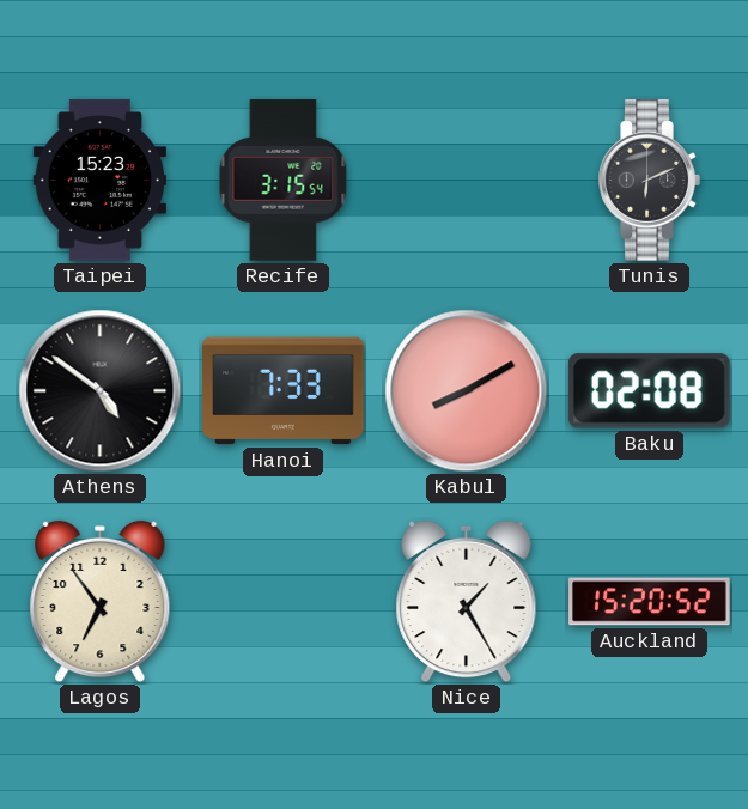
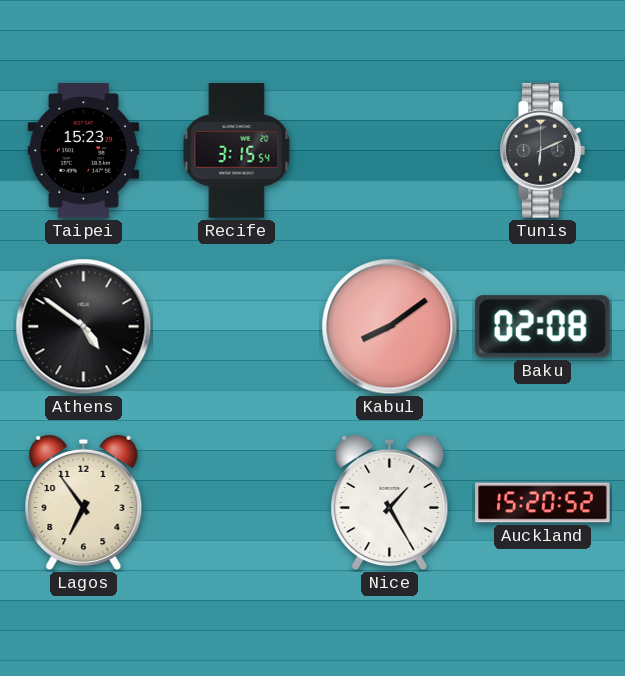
Hanoi: 7:33 -> none
Kabul: 8:10 -> 8:09
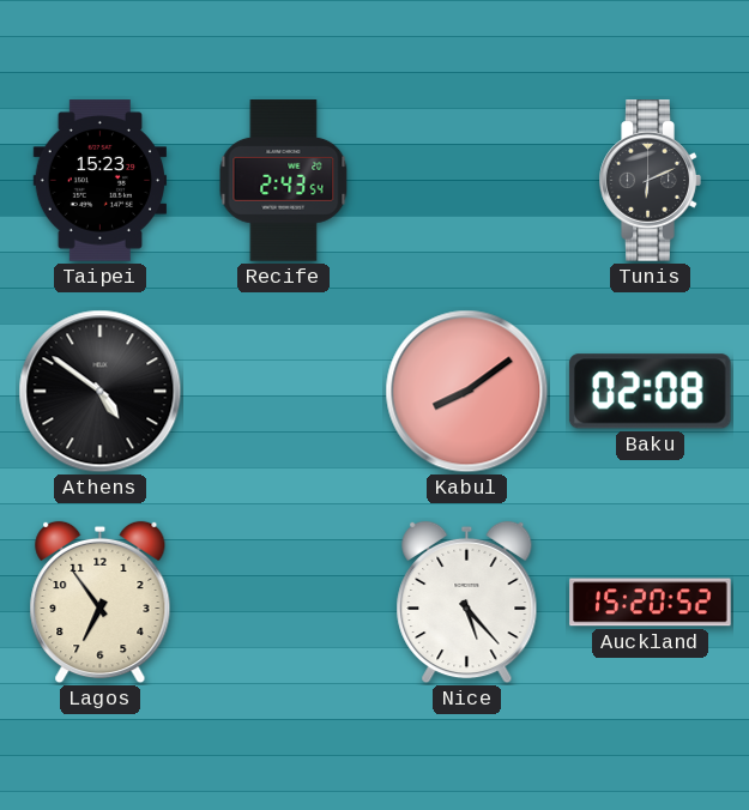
Recife: 3:15 -> 2:43
Nice: 1:25 -> 5:23
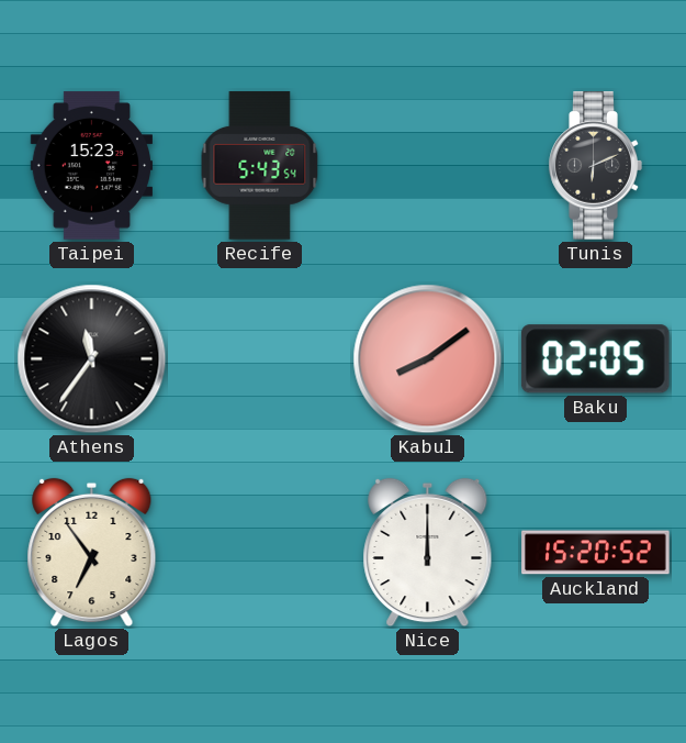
Recife: 2:43 -> 5:43
Athens: 4:51 -> 11:36
Baku: 02:08 -> 02:05
Nice: 5:23 -> 12:00
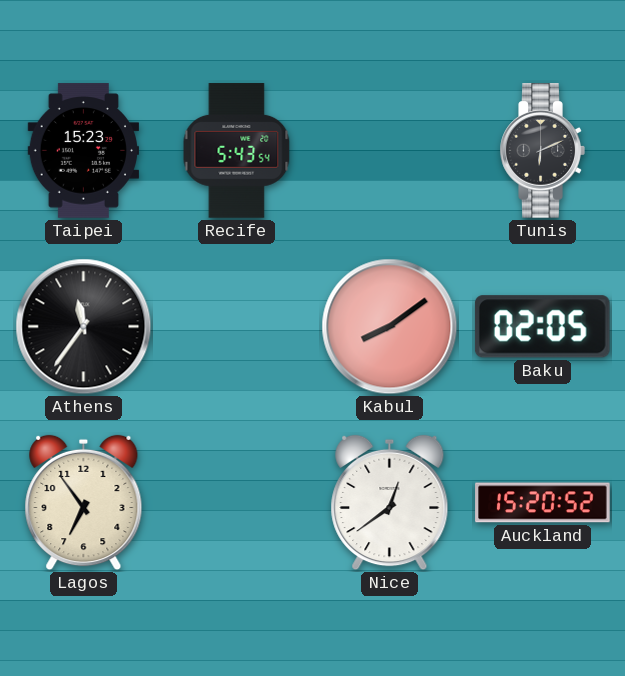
Nice: 12:00 -> 12:39
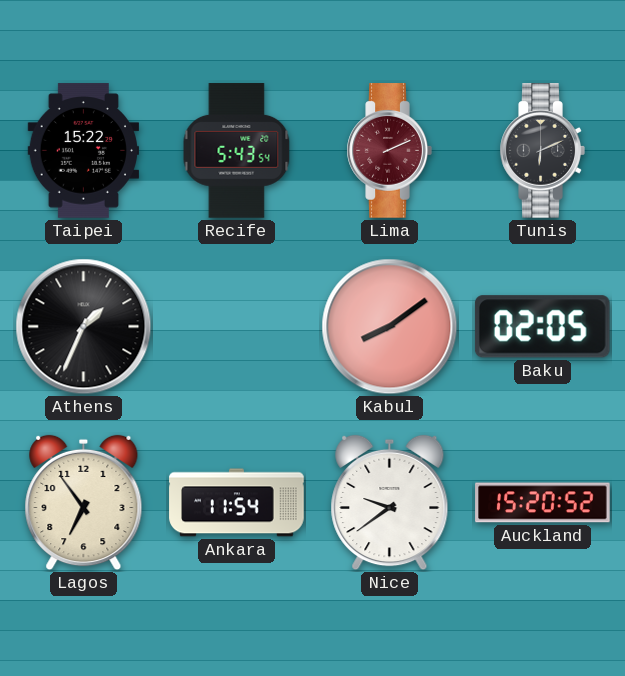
Taipei: 15:23 -> 15:22
Lima: none -> 2:11
Athens: 11:36 -> 1:34
Ankara: none -> 11:54
Nice: 12:39 -> 9:39
